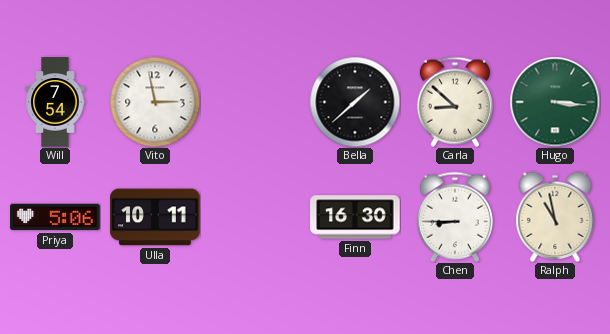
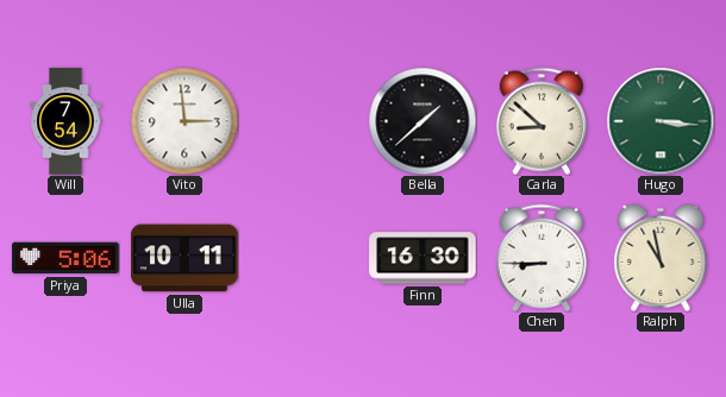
Vito: 2:58 -> 2:59
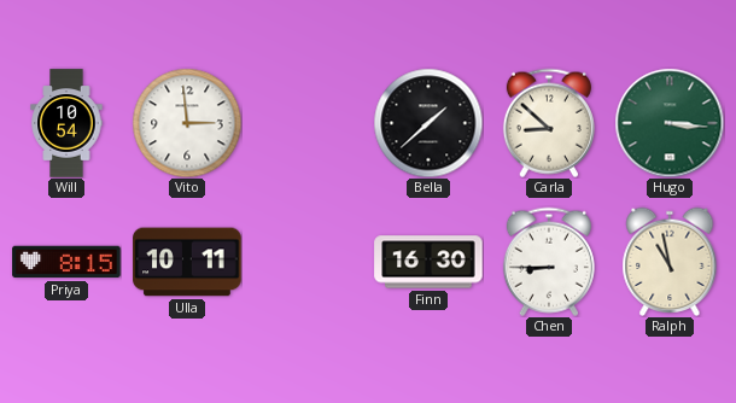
Will: 7:54 -> 10:54
Priya: 5:06 -> 8:15
